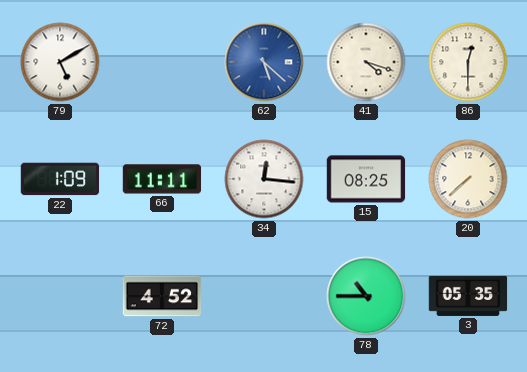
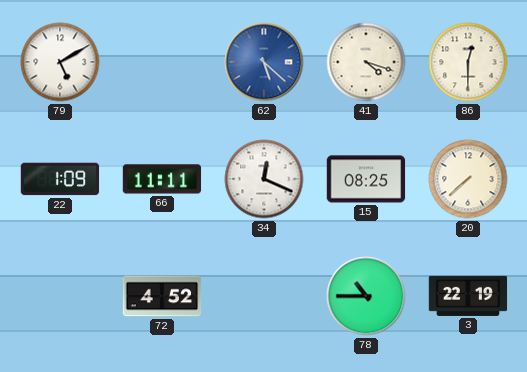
34: 12:16 -> 12:19
3: 05:35 -> 22:19
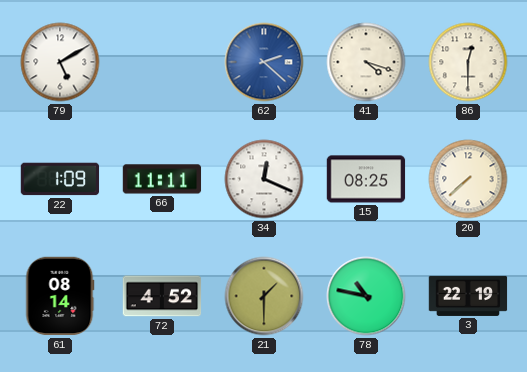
62: 5:22 -> 2:22
61: none -> 08:14
21: none -> 1:30
78: 10:45 -> 10:47
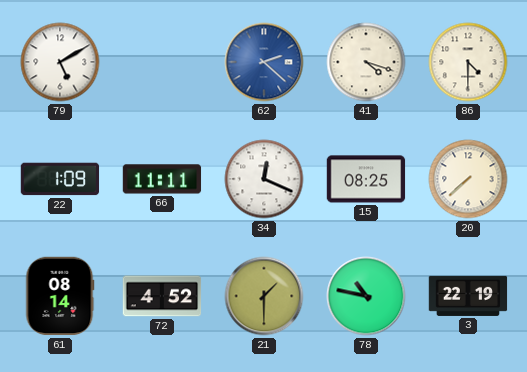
86: 12:30 -> 4:30
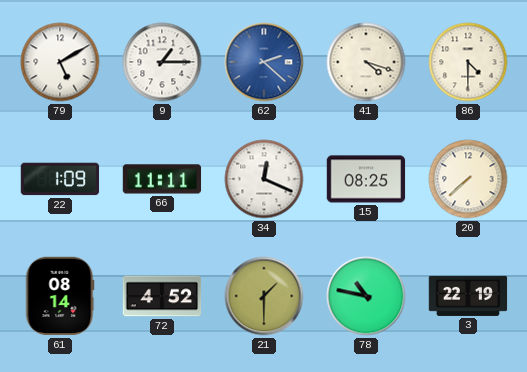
9: none -> 1:15
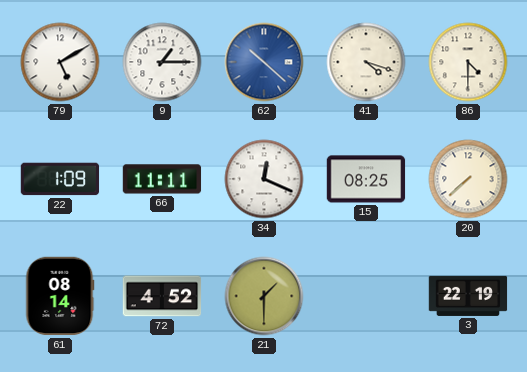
62: 2:22 -> 10:22
78: 10:47 -> none
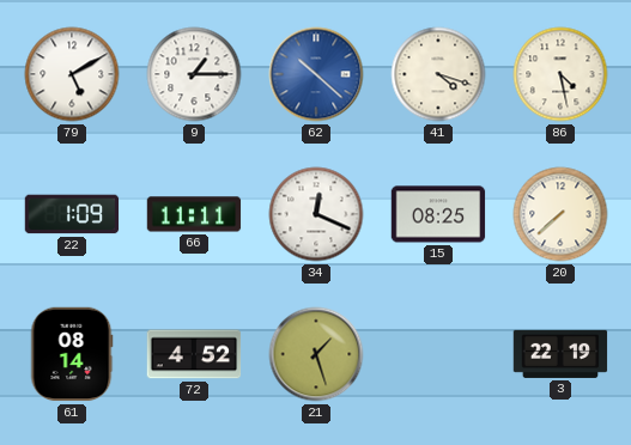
86: 4:30 -> 4:28
21: 1:30 -> 1:27
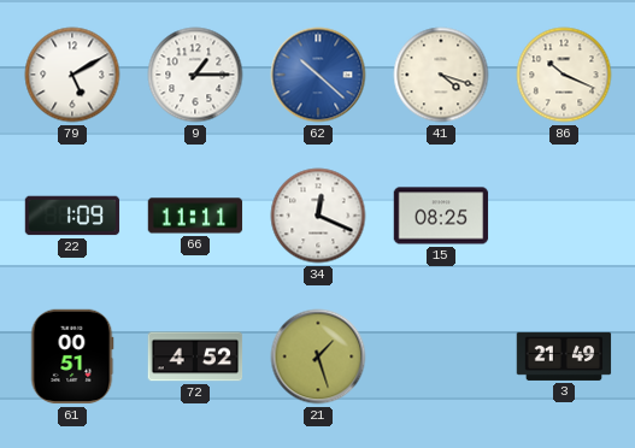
86: 4:28 -> 10:19
20: 7:38 -> none
61: 08:14 -> 00:51
3: 22:19 -> 21:49
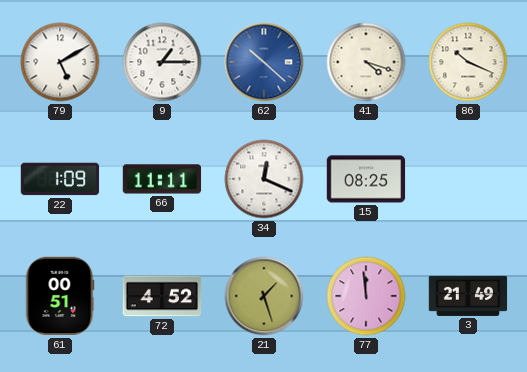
77: none -> 11:59
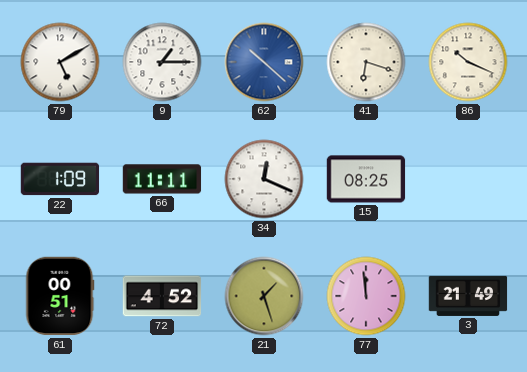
41: 4:18 -> 6:18
